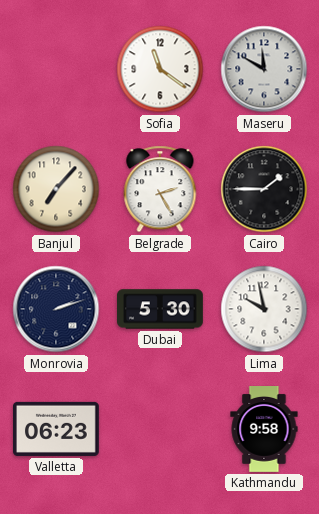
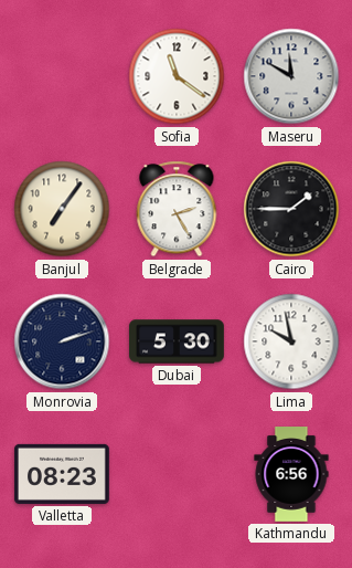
Banjul: 7:07 -> 7:06
Valletta: 06:23 -> 08:23
Kathmandu: 9:58 -> 6:56
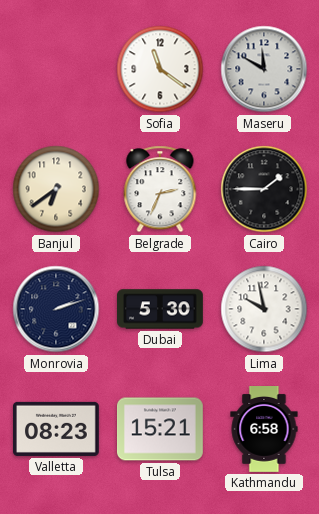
Banjul: 7:06 -> 6:39
Belgrade: 2:25 -> 2:34
Tulsa: none -> 15:21
Kathmandu: 6:56 -> 6:58
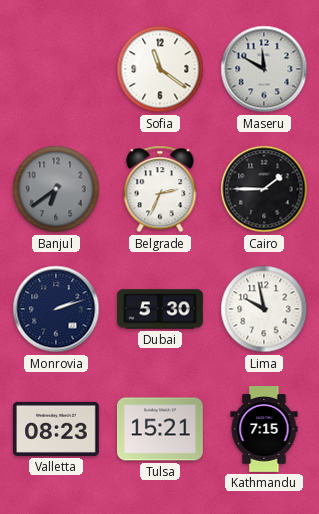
Banjul dial: cream -> grey
Kathmandu: 6:58 -> 7:15
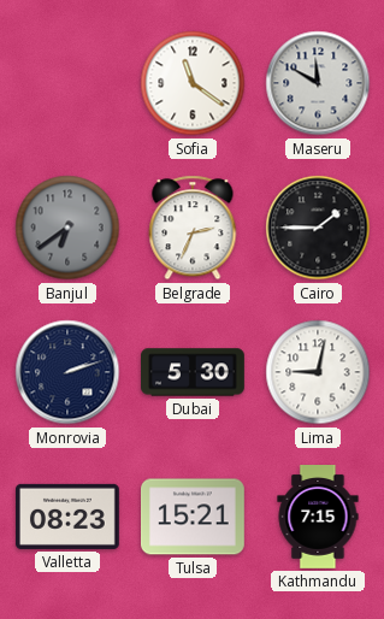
Lima: 9:58 -> 9:02
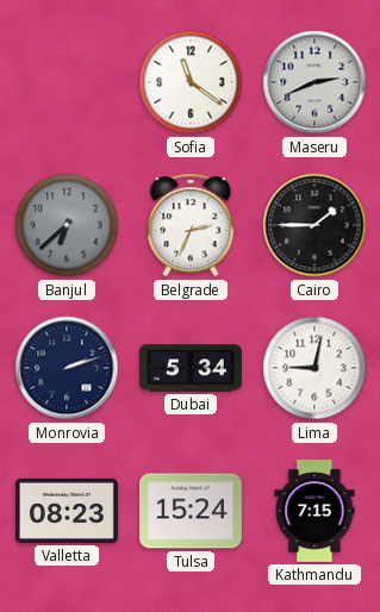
Maseru: 11:50 -> 2:41
Banjul: 6:39 -> 6:38
Dubai: 5:30 -> 5:34
Tulsa: 15:21 -> 15:24
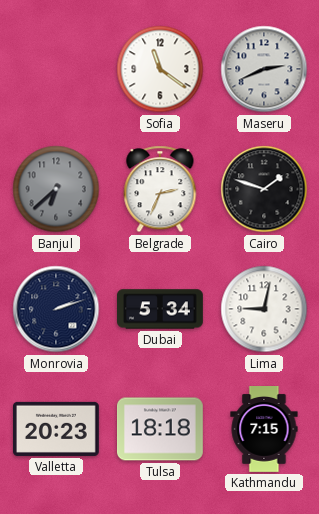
Cairo: 1:45 -> 1:48
Valletta: 08:23 -> 20:23
Tulsa: 15:24 -> 18:18
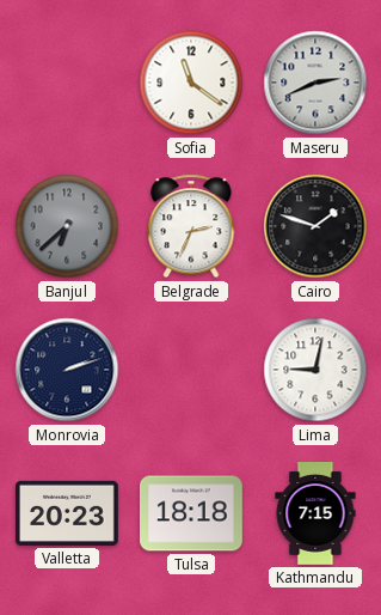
Dubai: 5:34 -> none
